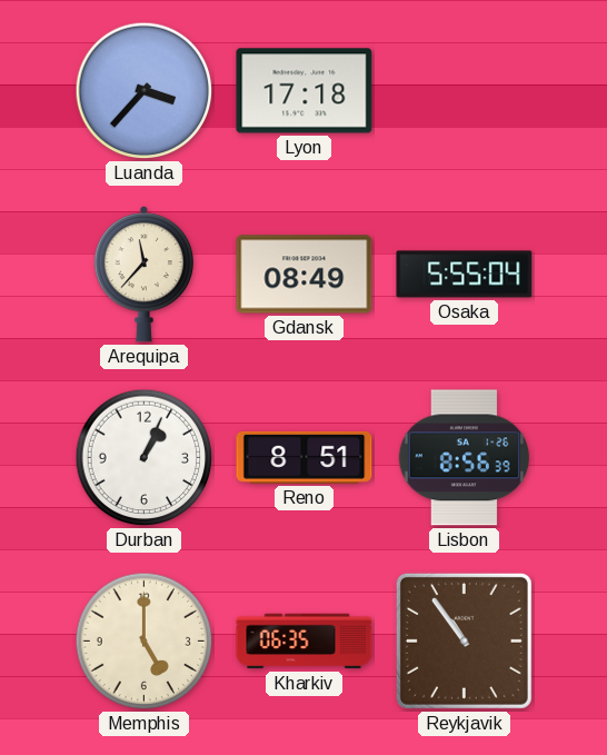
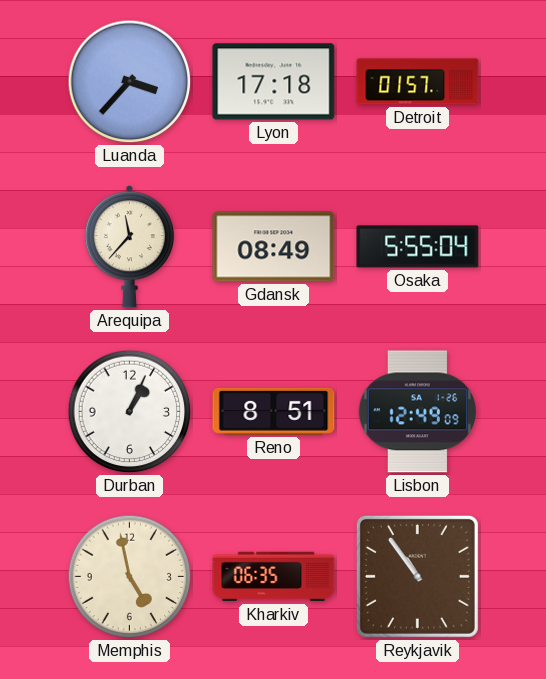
Detroit: none -> 01:57
Lisbon: 8:56 -> 12:49
Memphis: 5:00 -> 4:58
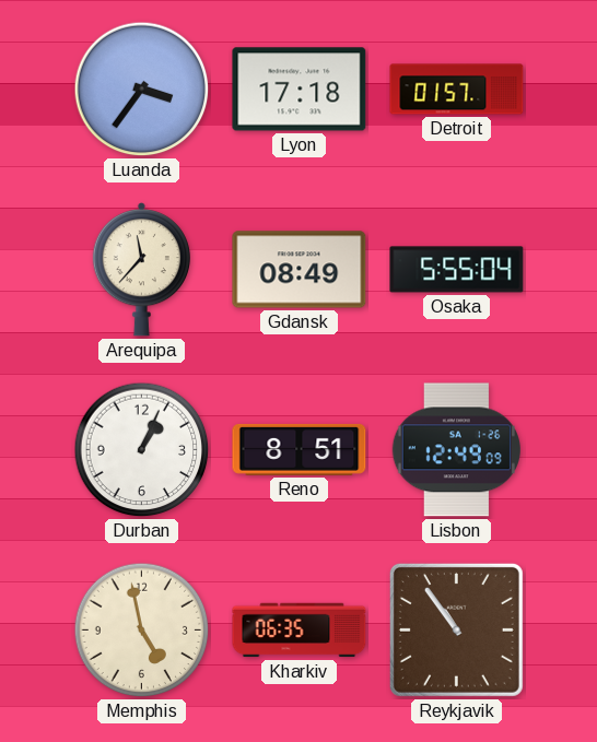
Luanda: 3:37 -> 3:36
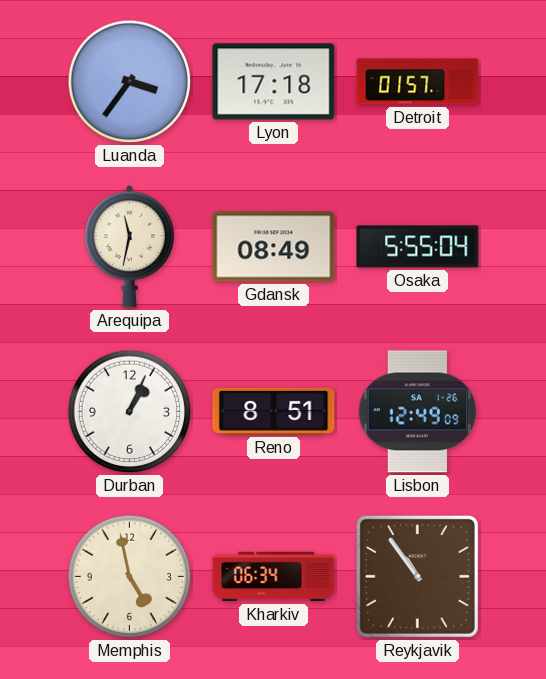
Arequipa: 11:37 -> 11:32
Kharkiv: 06:35 -> 06:34
